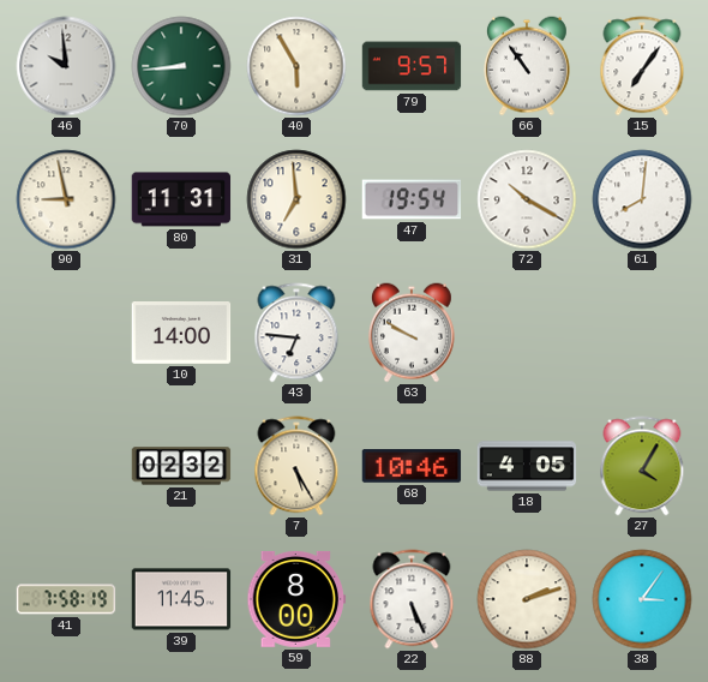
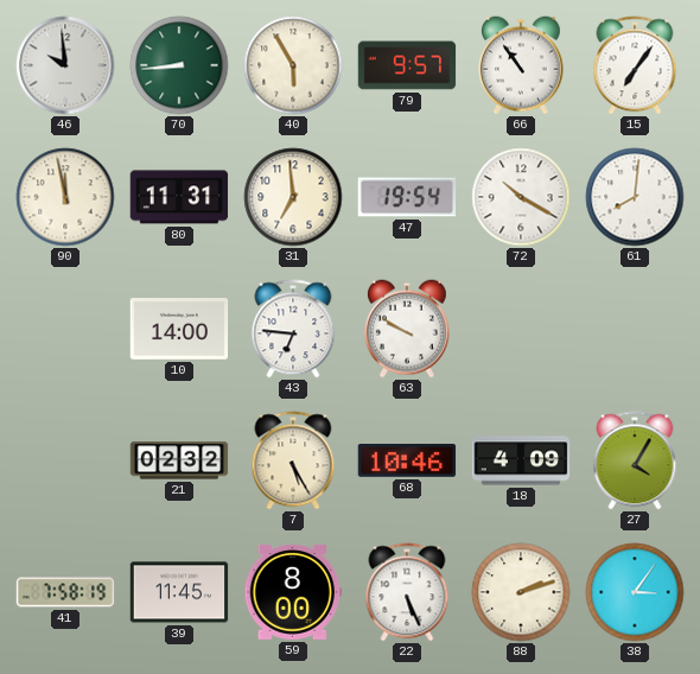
90: 8:58 -> 11:58
18: 4:05 -> 4:09
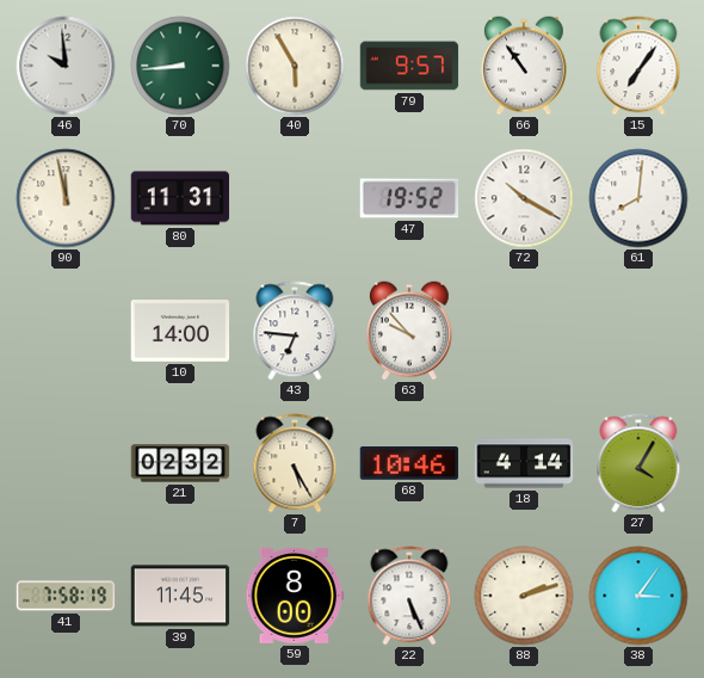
31: 6:59 -> none
47: 19:54 -> 19:52
63: 9:50 -> 9:53
18: 4:09 -> 4:14
